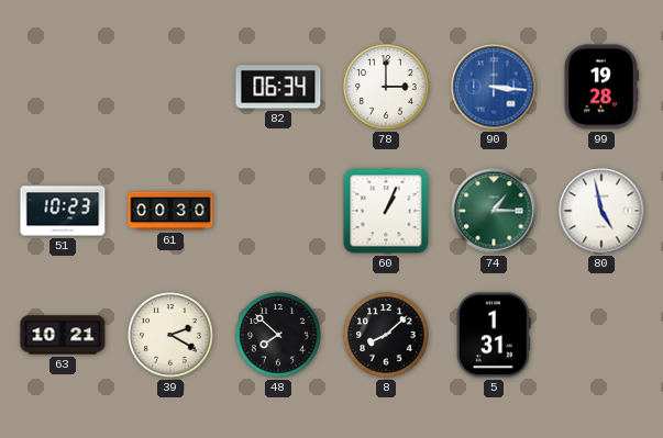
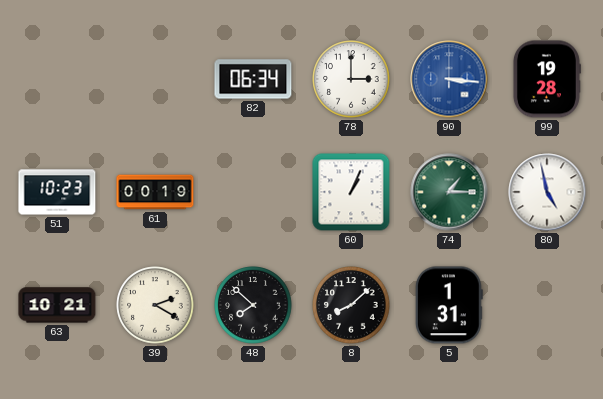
61: 00:30 -> 00:19
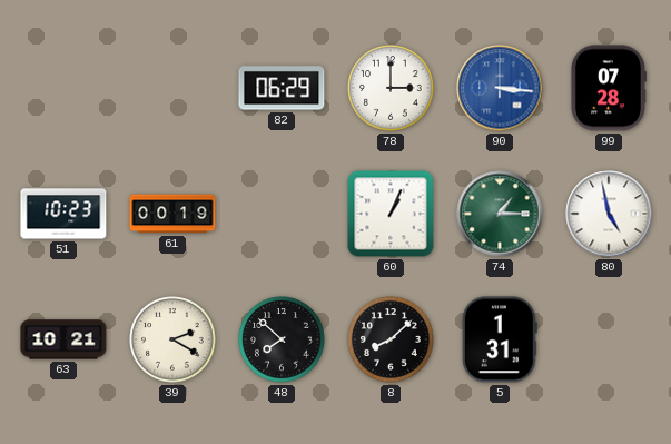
82: 06:34 -> 06:29
99: 19:28 -> 07:28
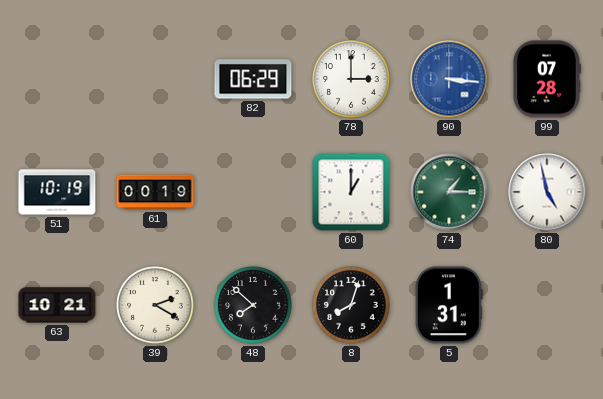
51: 10:23 -> 10:19
60: 1:04 -> 1:00
8: 8:08 -> 8:03
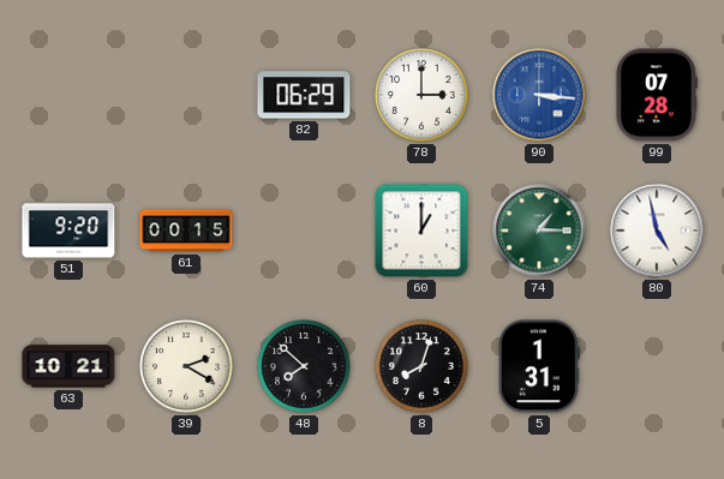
51: 10:19 -> 9:20
61: 00:19 -> 00:15
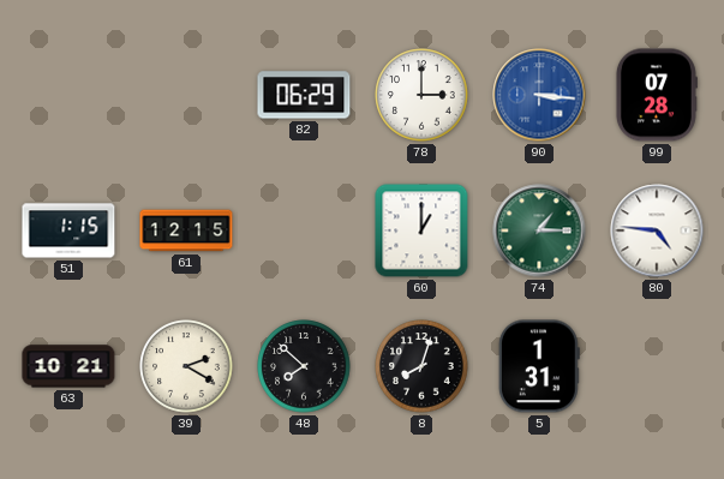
51: 9:20 -> 1:15
61: 00:15 -> 12:15
80: 4:58 -> 4:46
